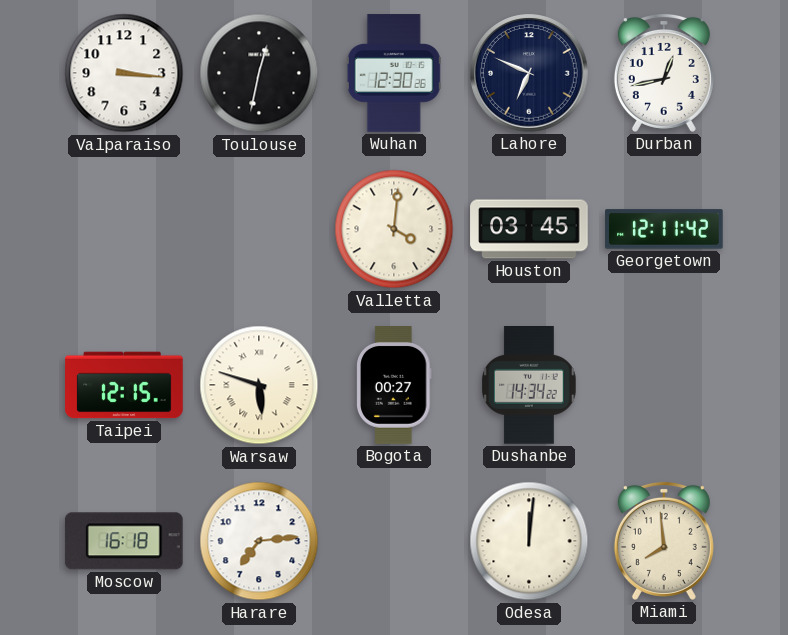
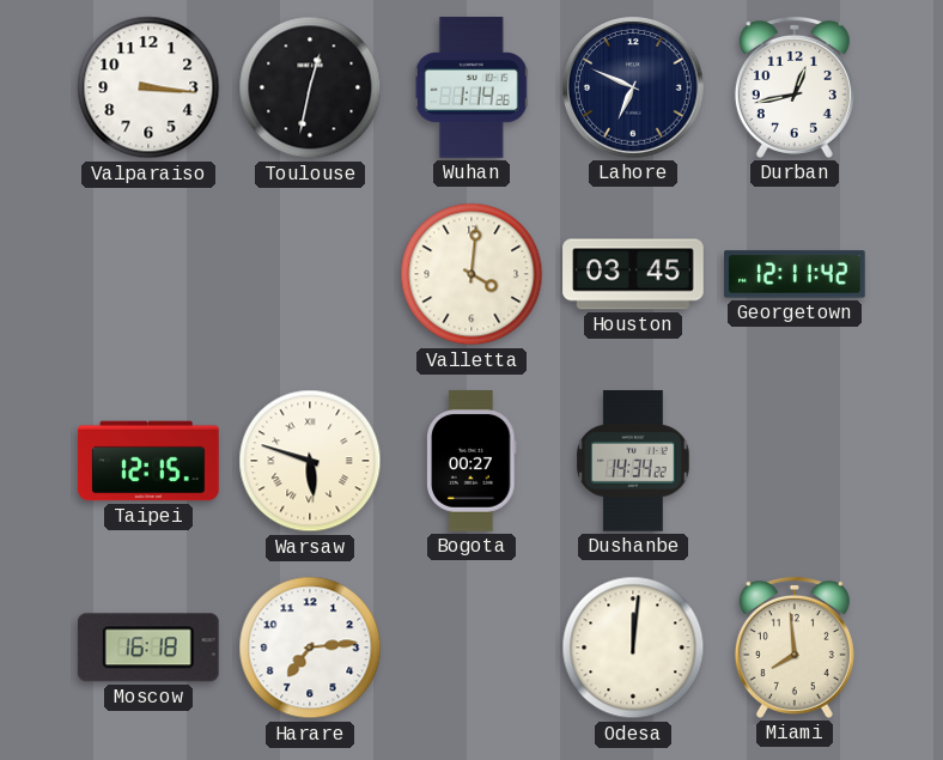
Wuhan: 12:30 -> 1:14
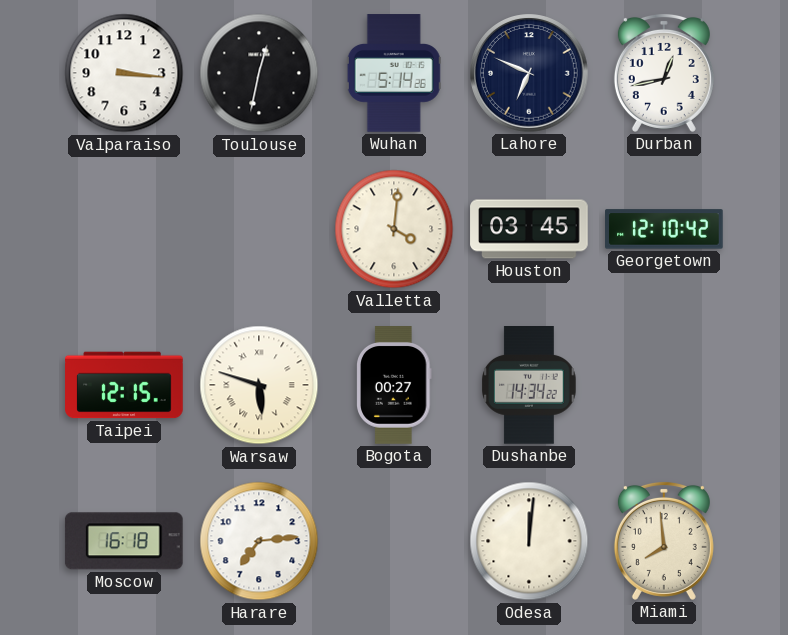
Wuhan: 1:14 -> 5:14
Georgetown: 12:11 -> 12:10
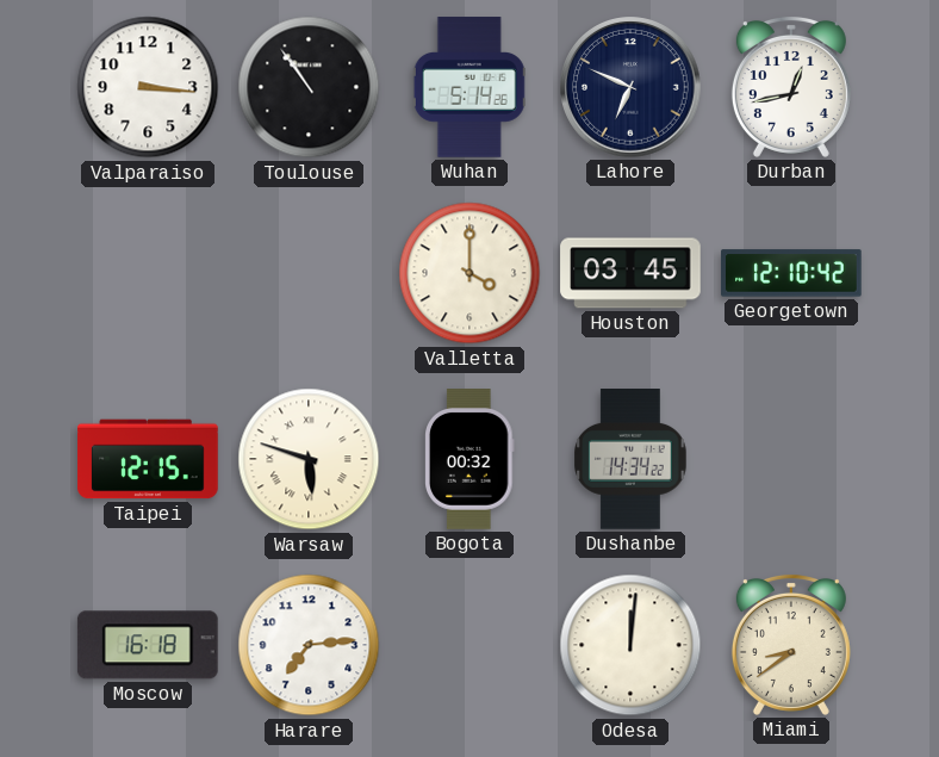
Toulouse: 12:32 -> 10:54
Valletta: 4:01 -> 4:00
Bogota: 00:27 -> 00:32
Miami: 7:59 -> 8:39
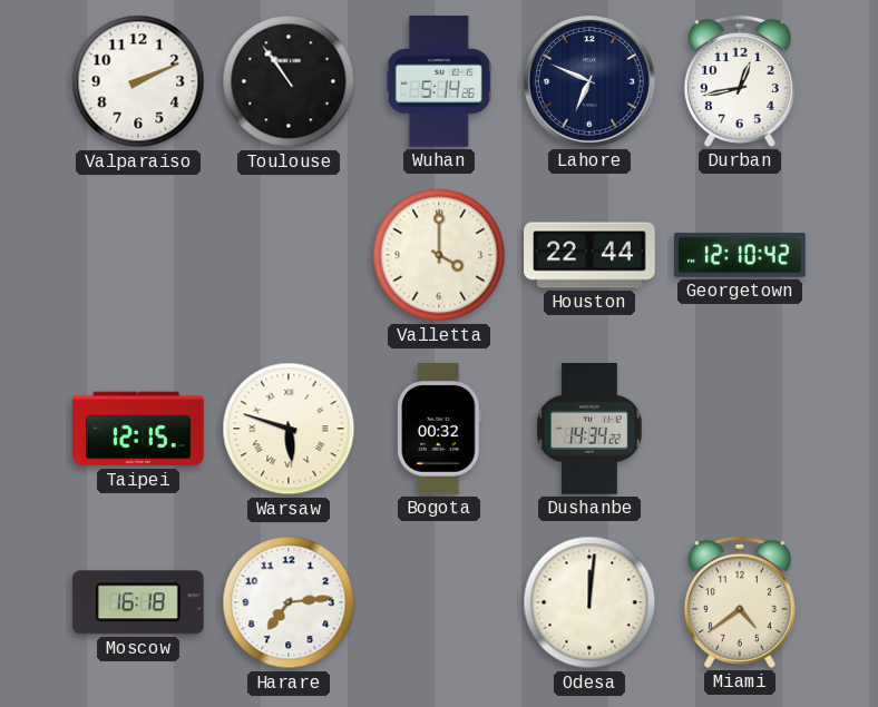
Valparaiso: 3:16 -> 2:11
Houston: 03:45 -> 22:44
Miami: 8:39 -> 4:39
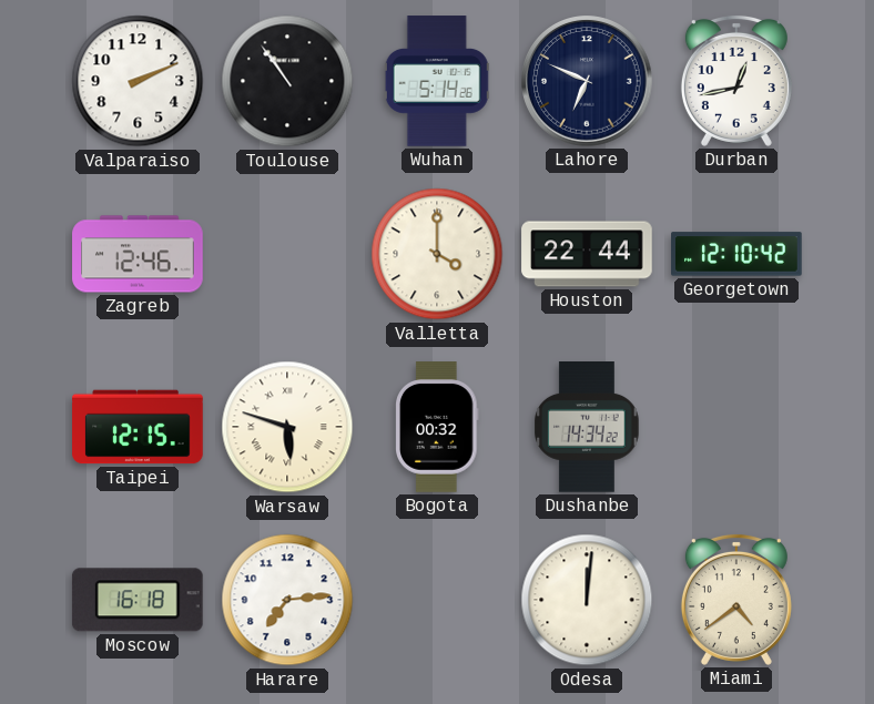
Zagreb: none -> 12:46
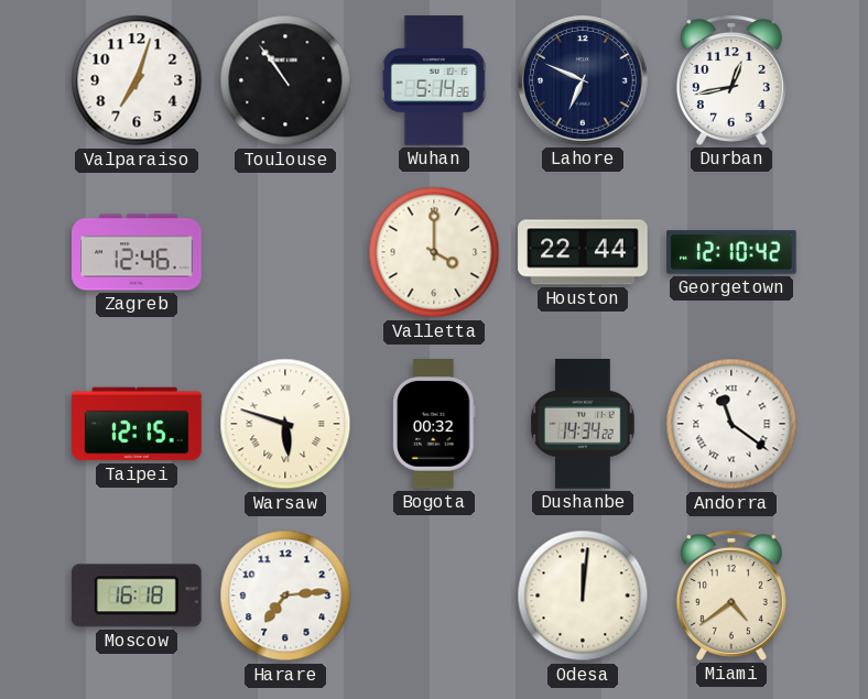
Valparaiso: 2:11 -> 7:03
Andorra: none -> 11:21
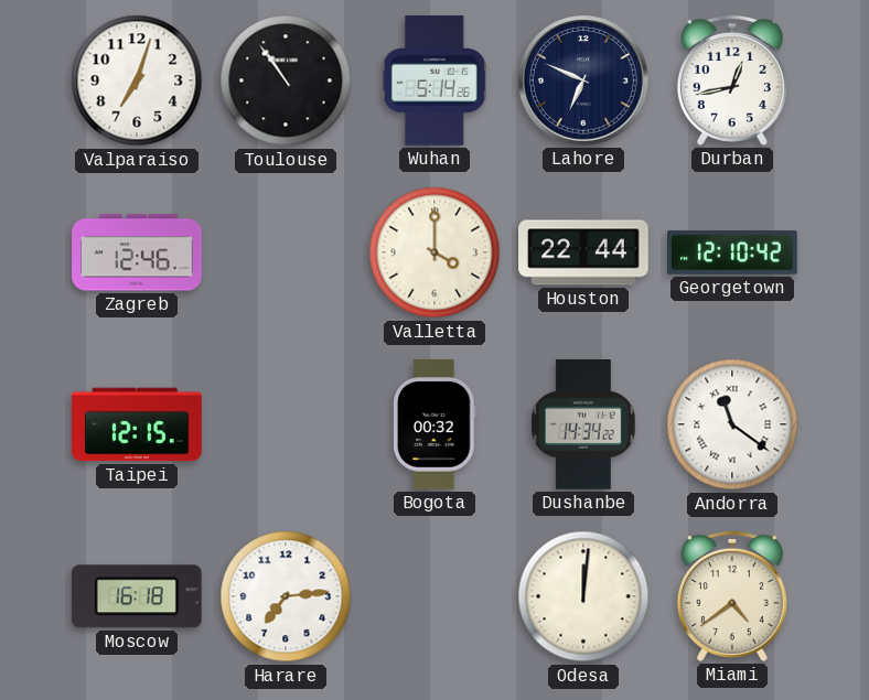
Warsaw: 5:48 -> none
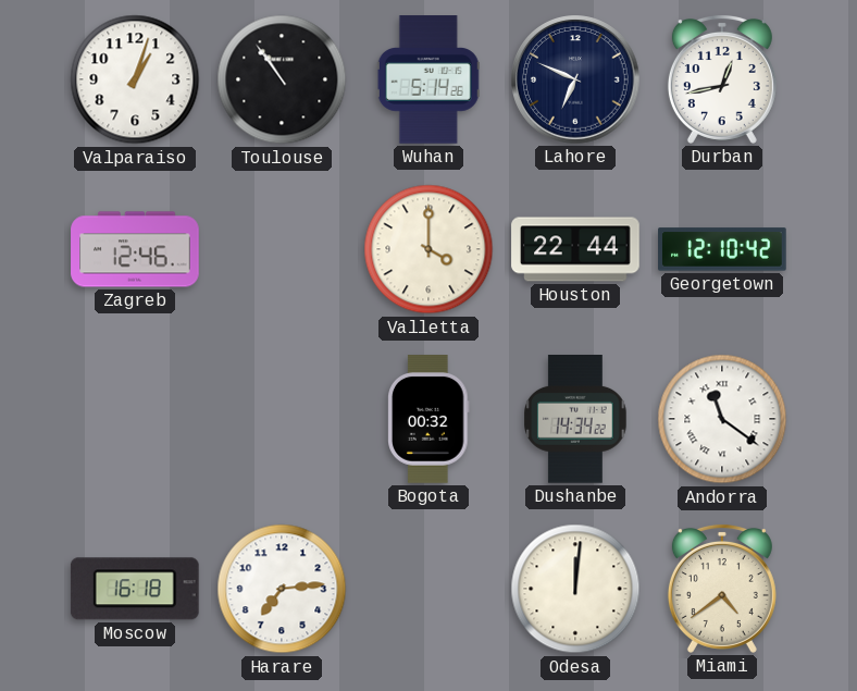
Valparaiso: 7:03 -> 1:03
Taipei: 12:15 -> none
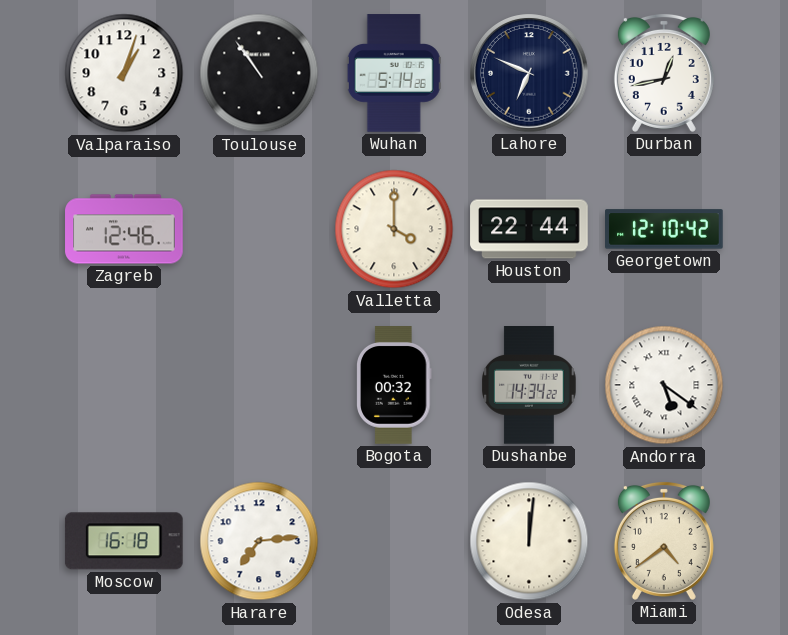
Andorra: 11:21 -> 5:21
